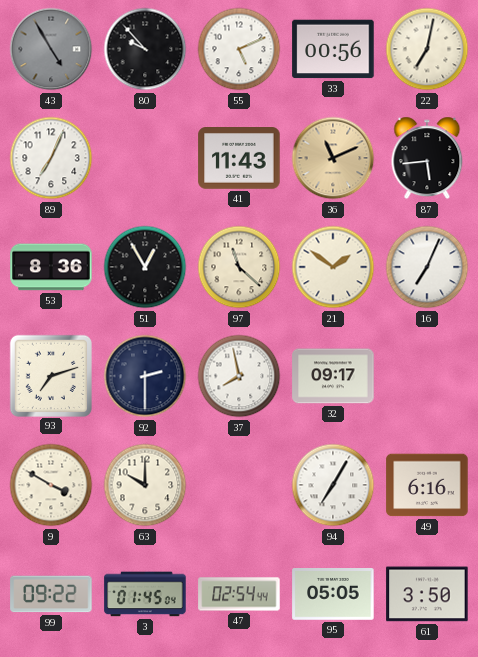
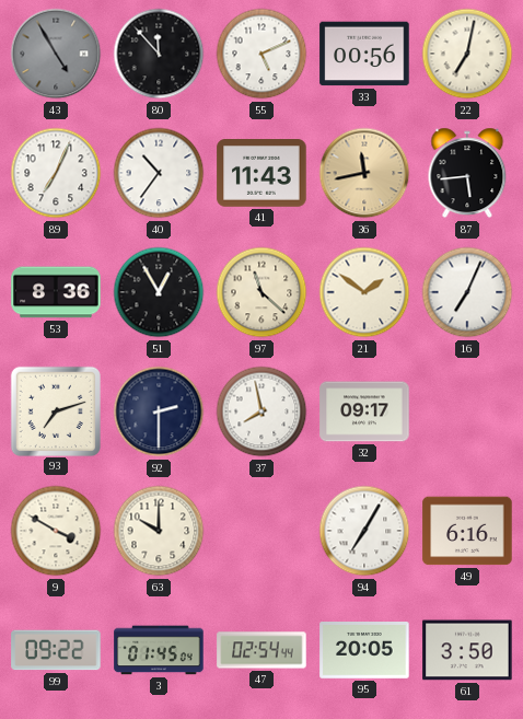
80: 9:53 -> 11:53
40: none -> 10:36
36: 11:11 -> 11:43
95: 05:05 -> 20:05
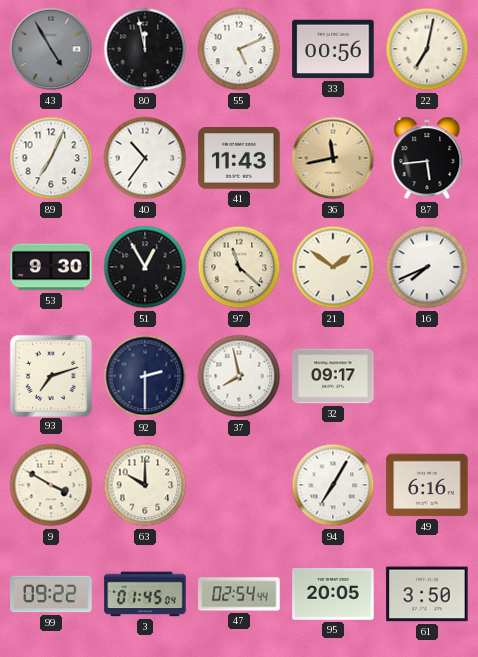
80: 11:53 -> 11:58
53: 8:36 -> 9:30
16: 7:04 -> 7:41
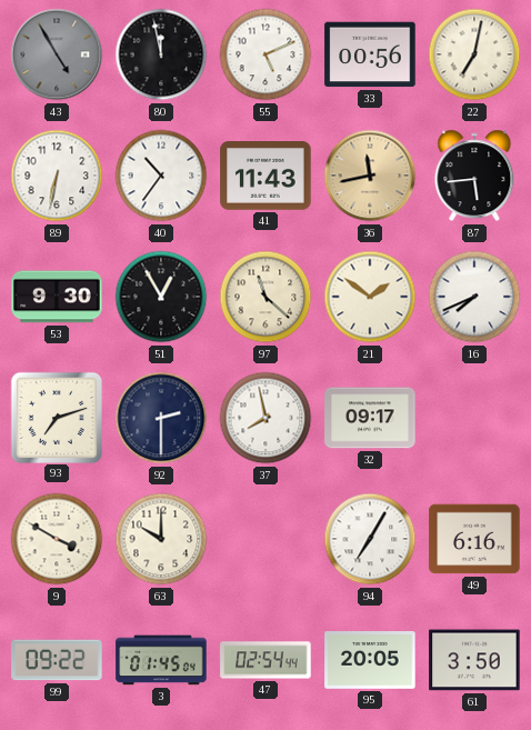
89: 7:04 -> 6:32
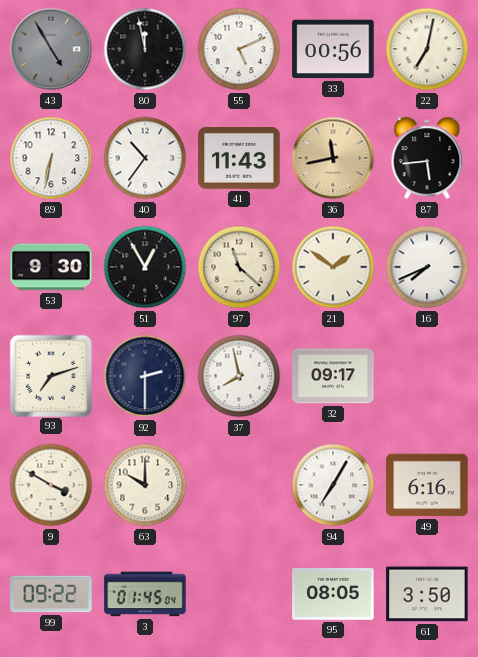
47: 02:54 -> none
95: 20:05 -> 08:05
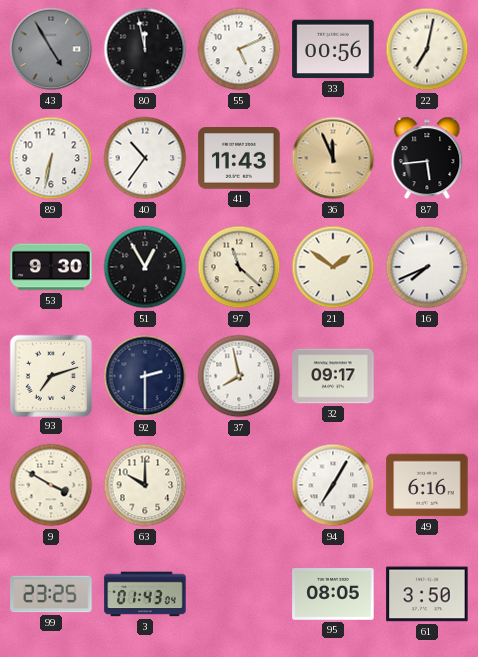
36: 11:43 -> 11:56
99: 09:22 -> 23:25
3: 01:45 -> 01:43
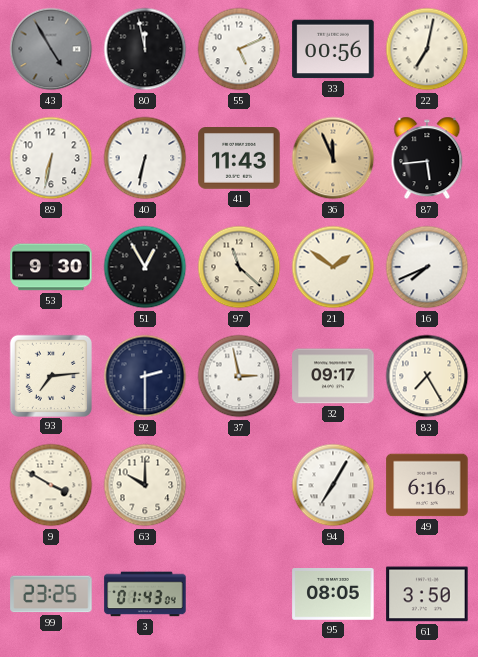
40: 10:36 -> 6:32
93: 7:12 -> 7:14
37: 7:58 -> 2:58
83: none -> 7:25
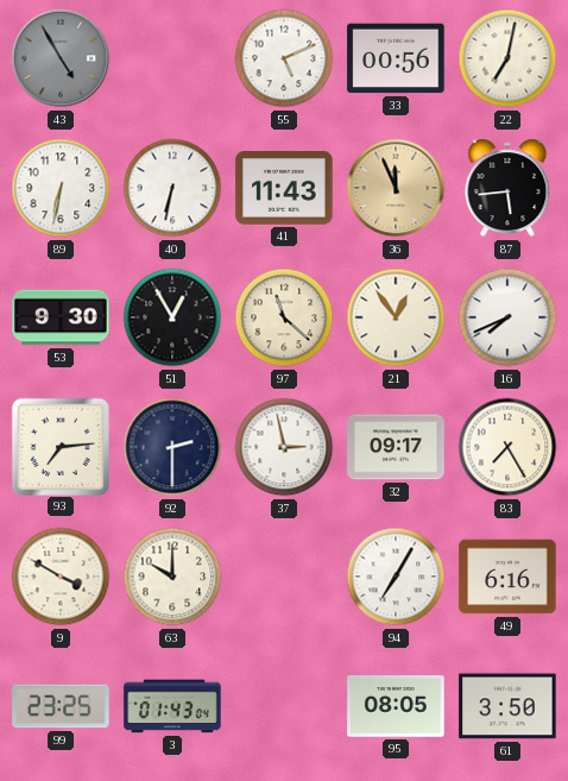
80: 11:58 -> none
21: 1:51 -> 12:54
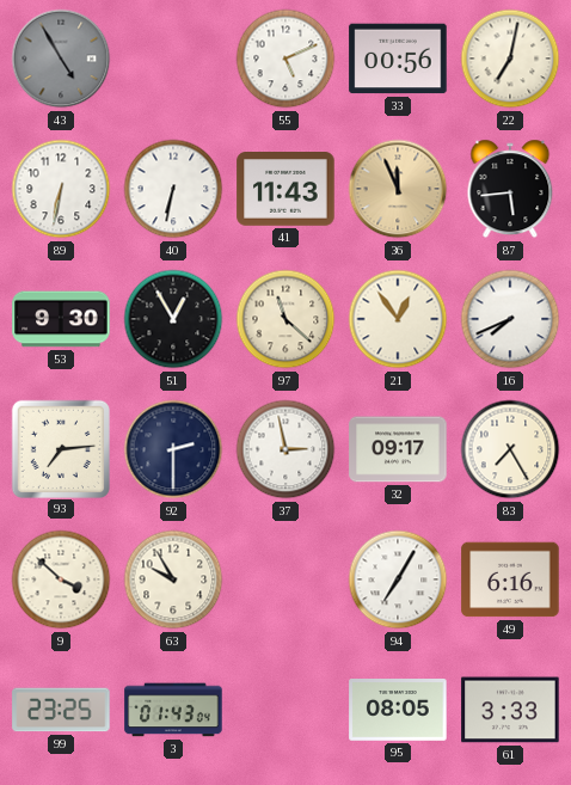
9: 3:50 -> 3:52
63: 10:00 -> 9:55
61: 3:50 -> 3:33
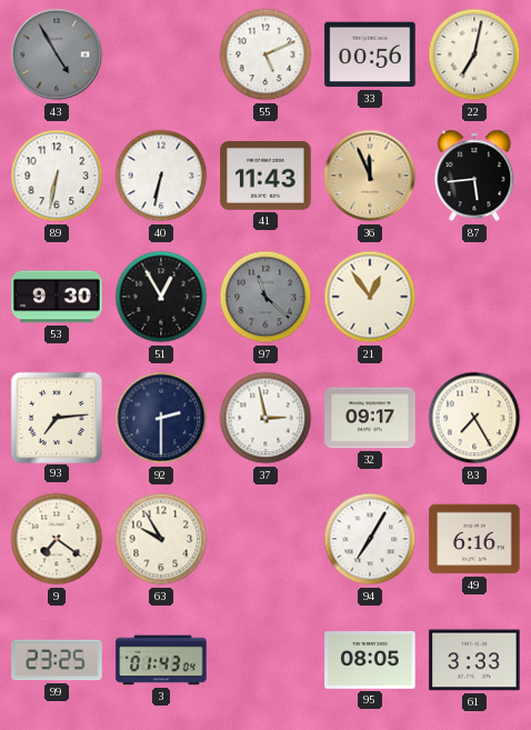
97 dial: cream -> grey
16: 7:41 -> none
9: 3:52 -> 7:21
